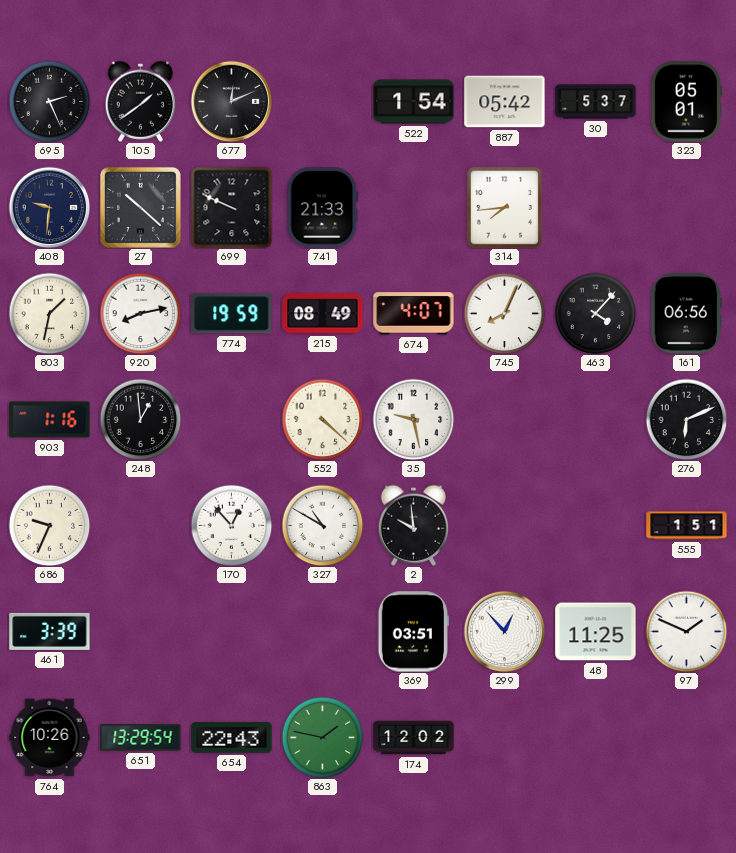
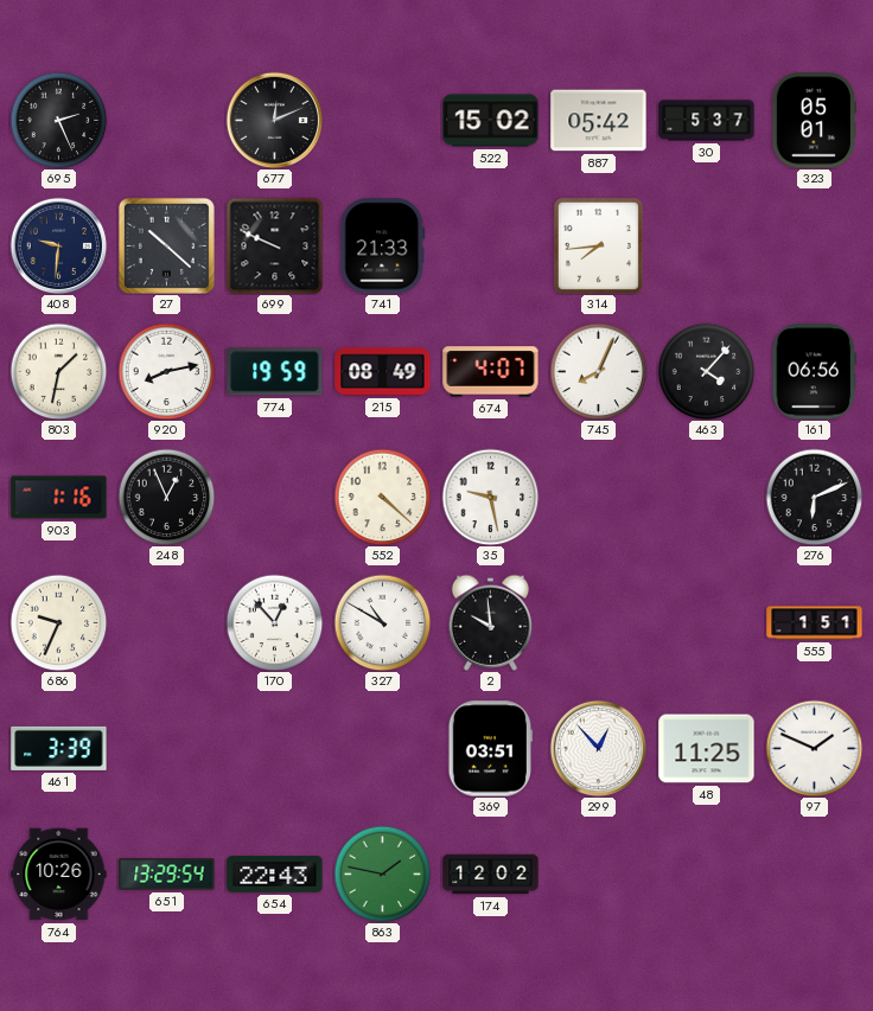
105: 1:39 -> none
522: 1:54 -> 15:02
248: 12:59 -> 12:56
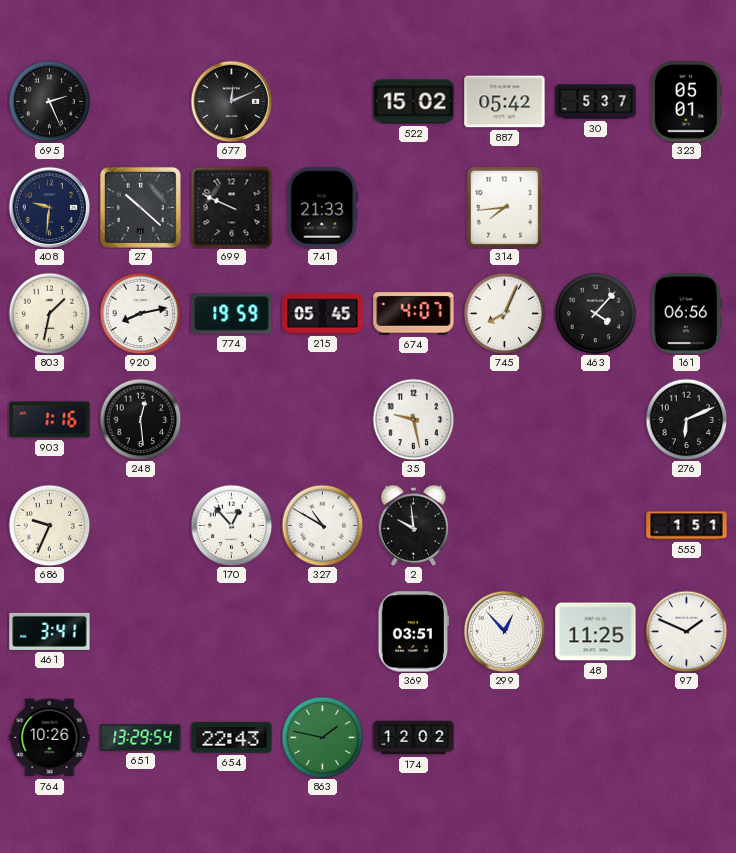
215: 08:49 -> 05:45
248: 12:56 -> 12:29
552: 4:22 -> none
461: 3:39 -> 3:41
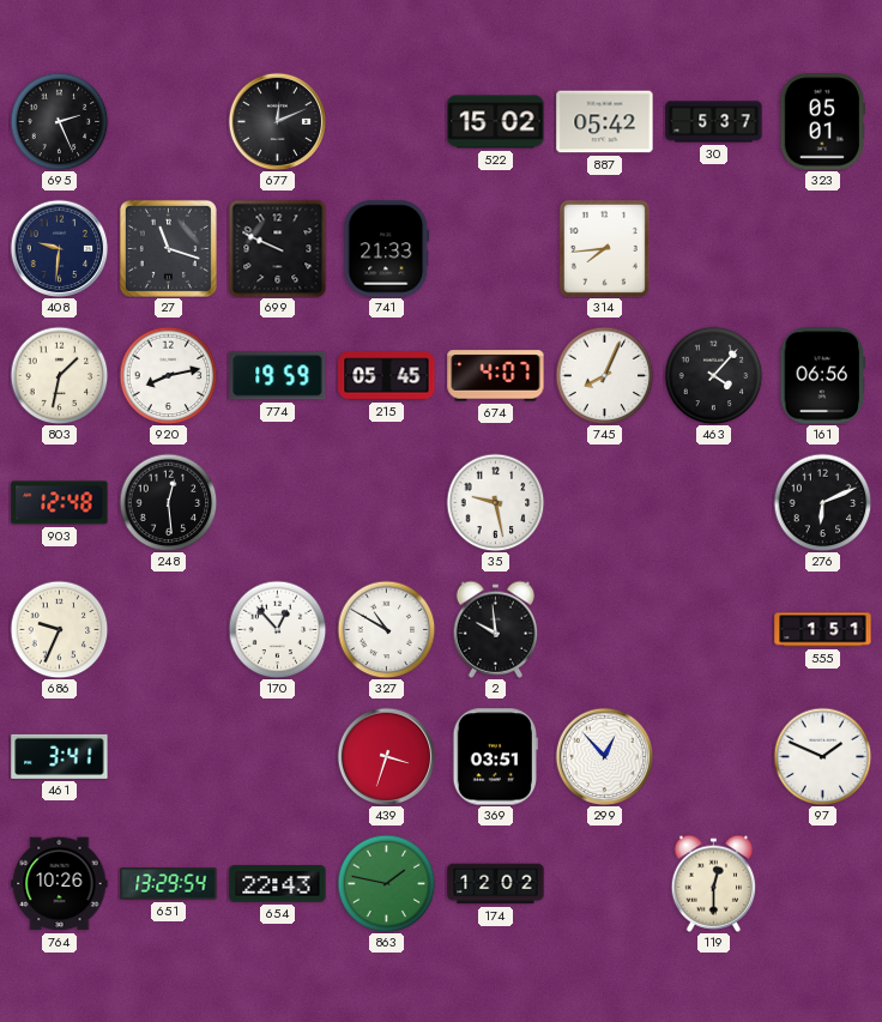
27: 10:22 -> 11:18
903: 1:16 -> 12:48
439: none -> 3:33
48: 11:25 -> none
119: none -> 12:30
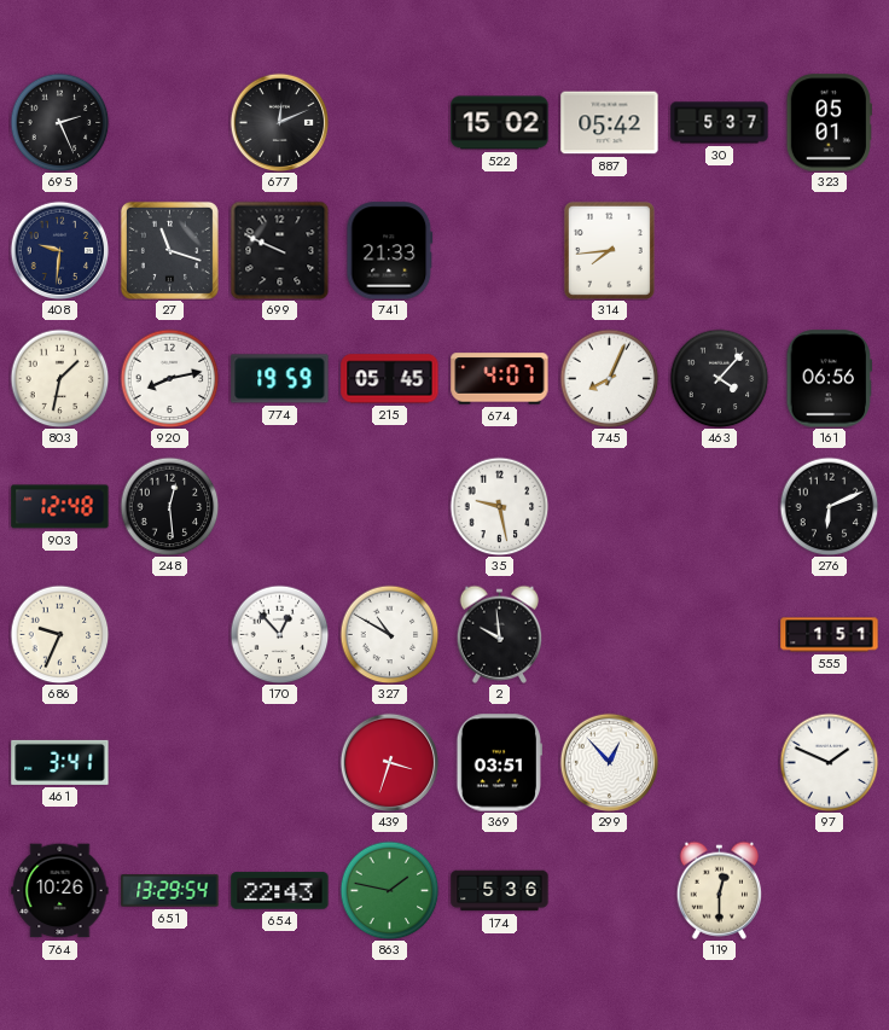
174: 12:02 -> 5:36
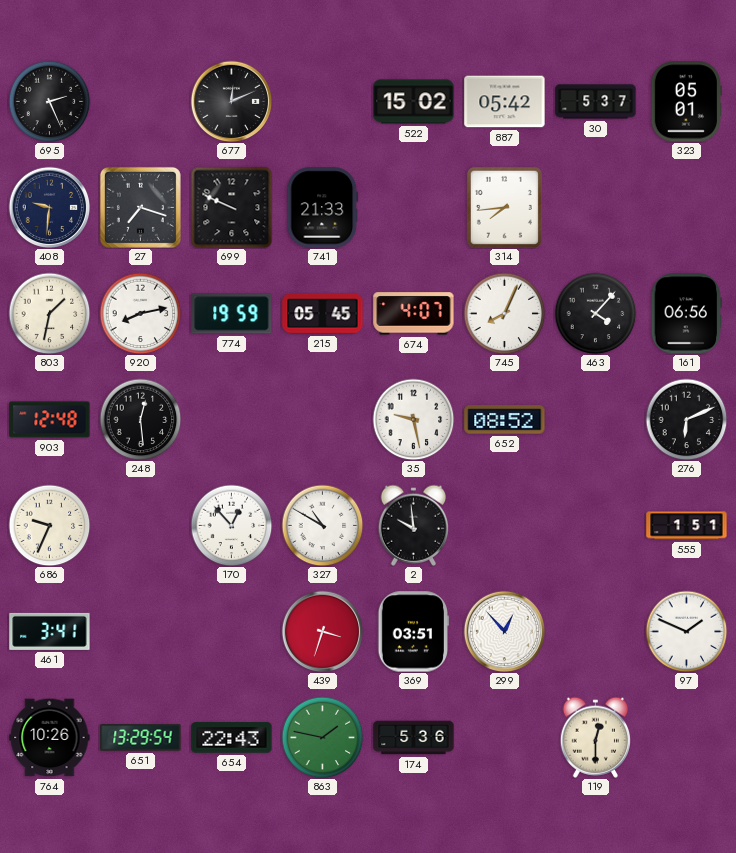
27: 11:18 -> 7:18
652: none -> 08:52
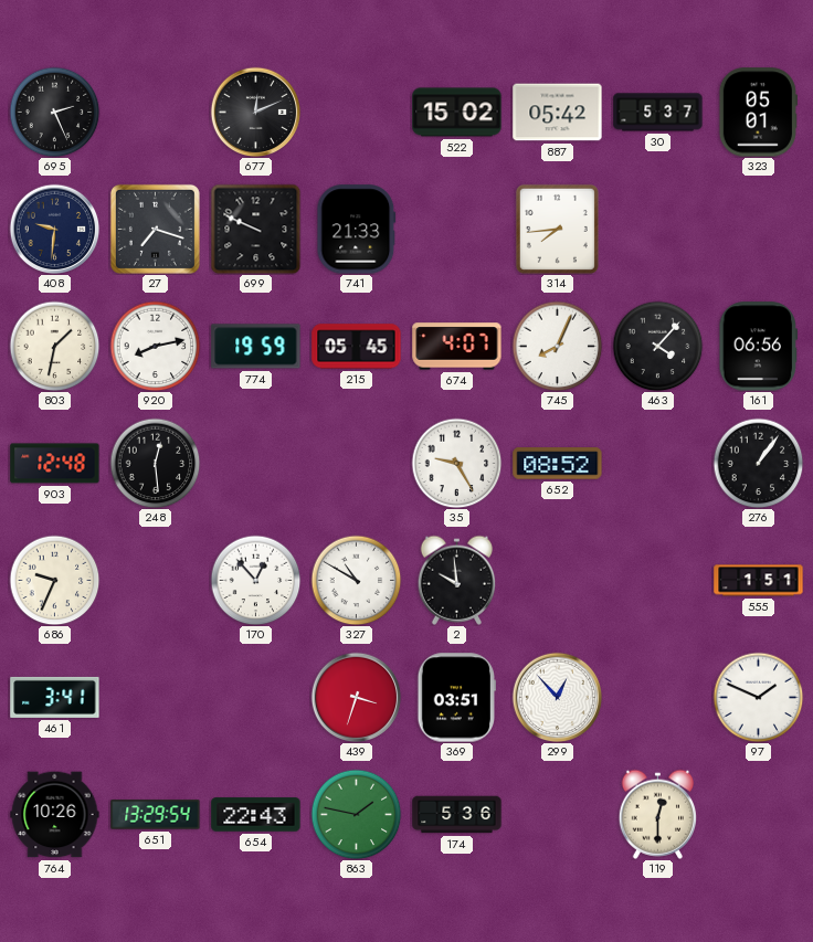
35: 9:28 -> 9:25
276: 6:11 -> 1:06
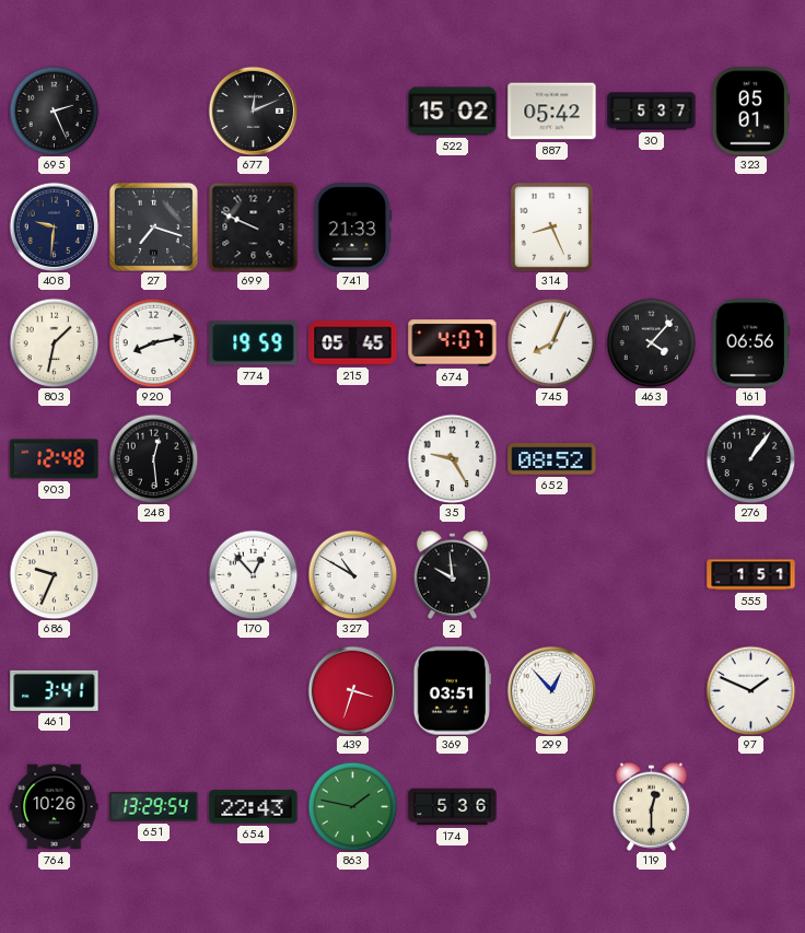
314: 7:44 -> 8:26
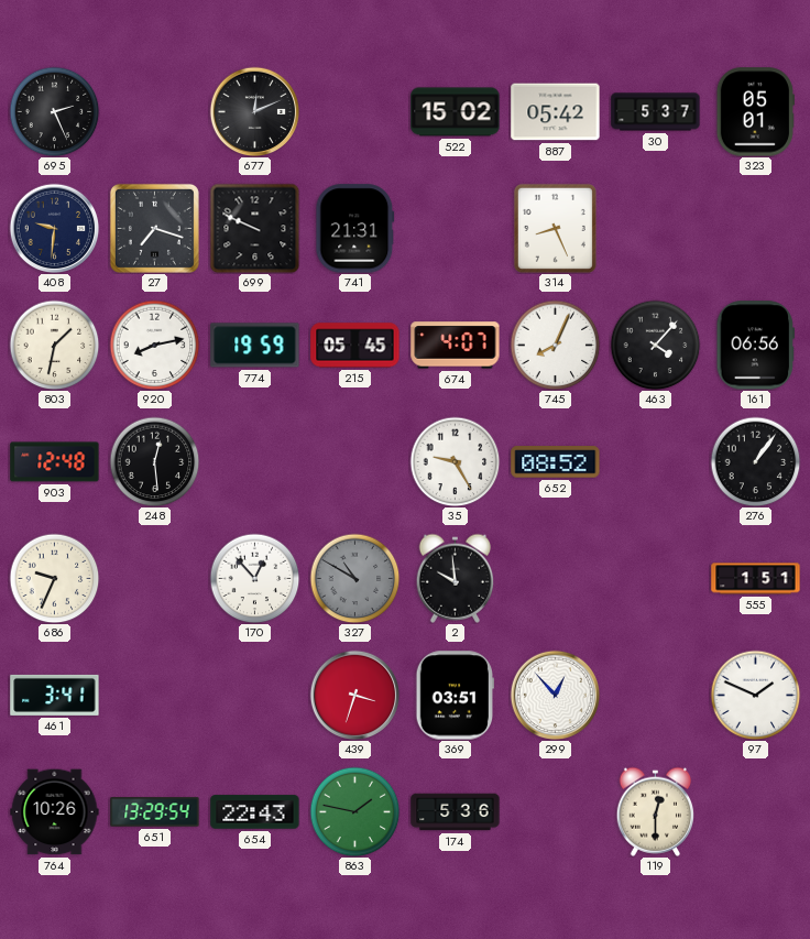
741: 21:33 -> 21:31
327 dial: white -> grey
